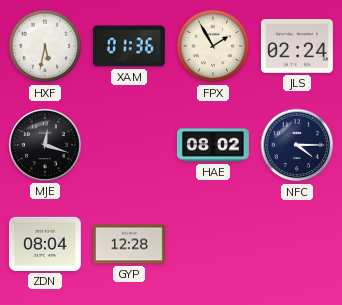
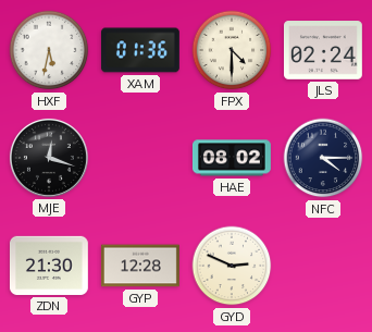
FPX: 1:55 -> 4:30
ZDN: 08:04 -> 21:30
GYD: none -> 2:49
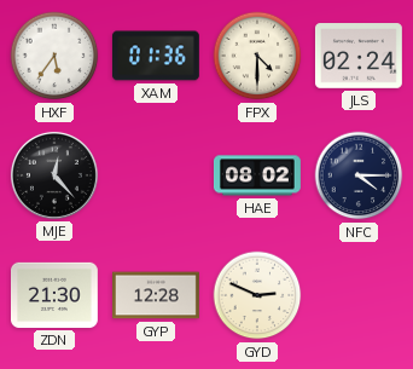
HXF: 5:32 -> 5:36
MJE: 12:18 -> 12:23
